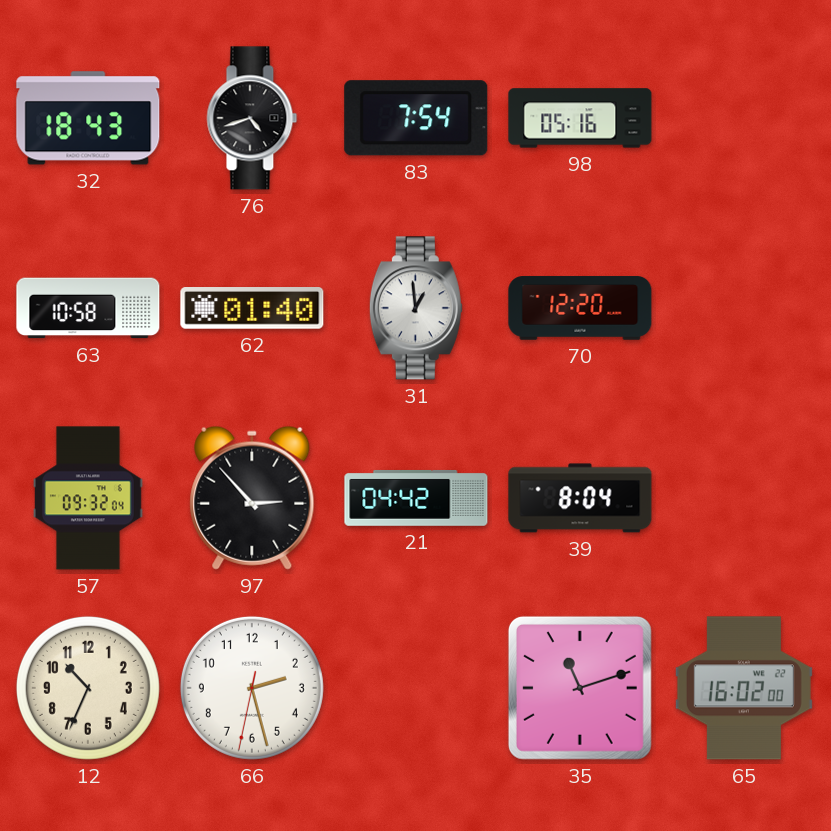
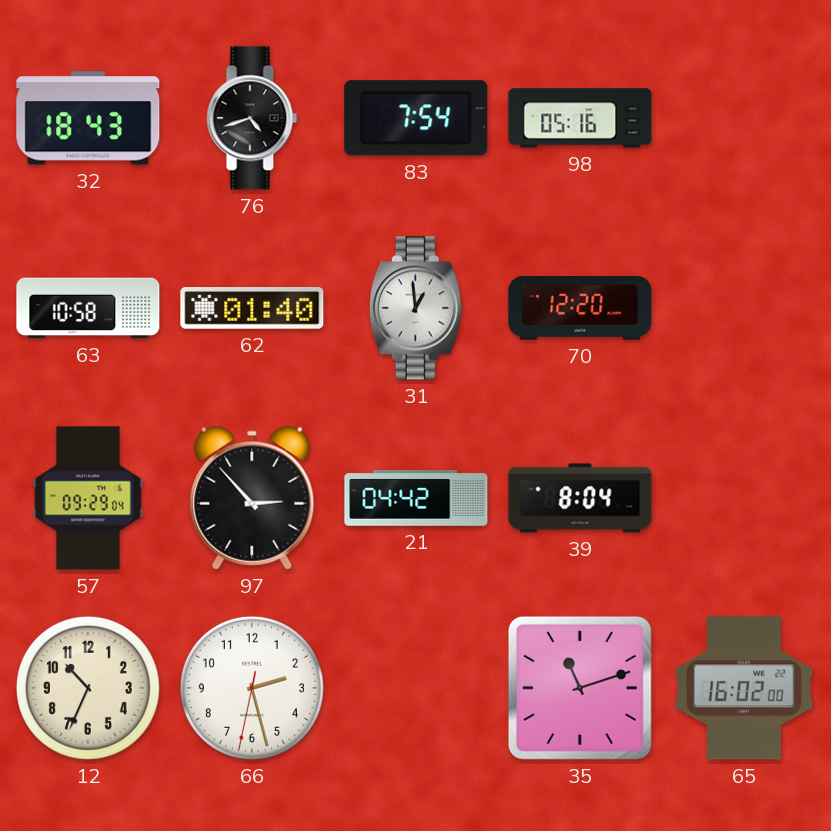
57: 09:32 -> 09:29
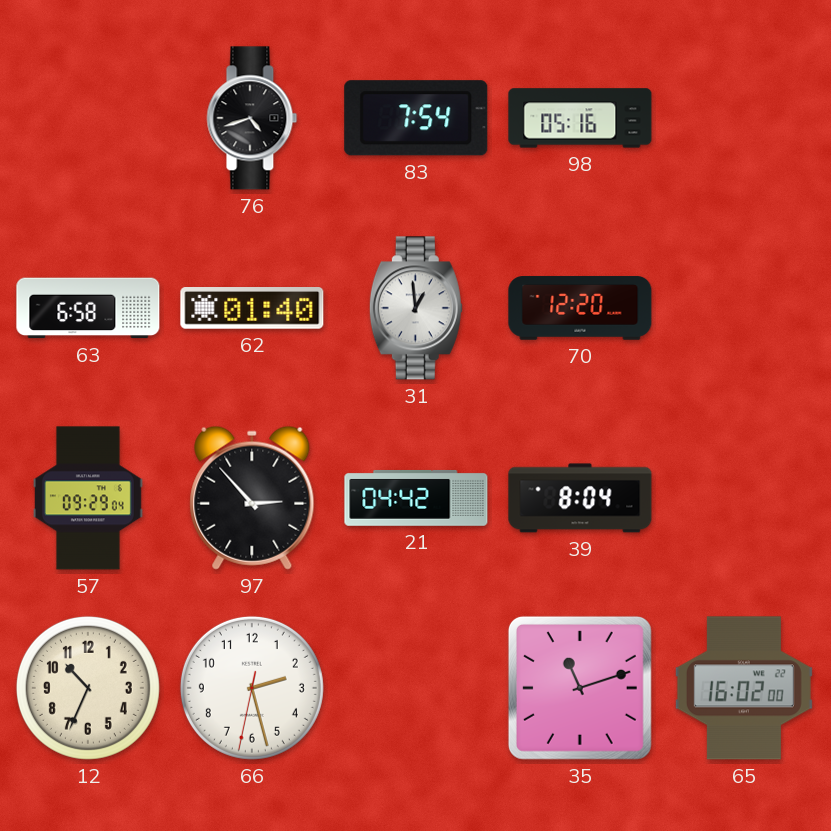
32: 18:43 -> none
63: 10:58 -> 6:58
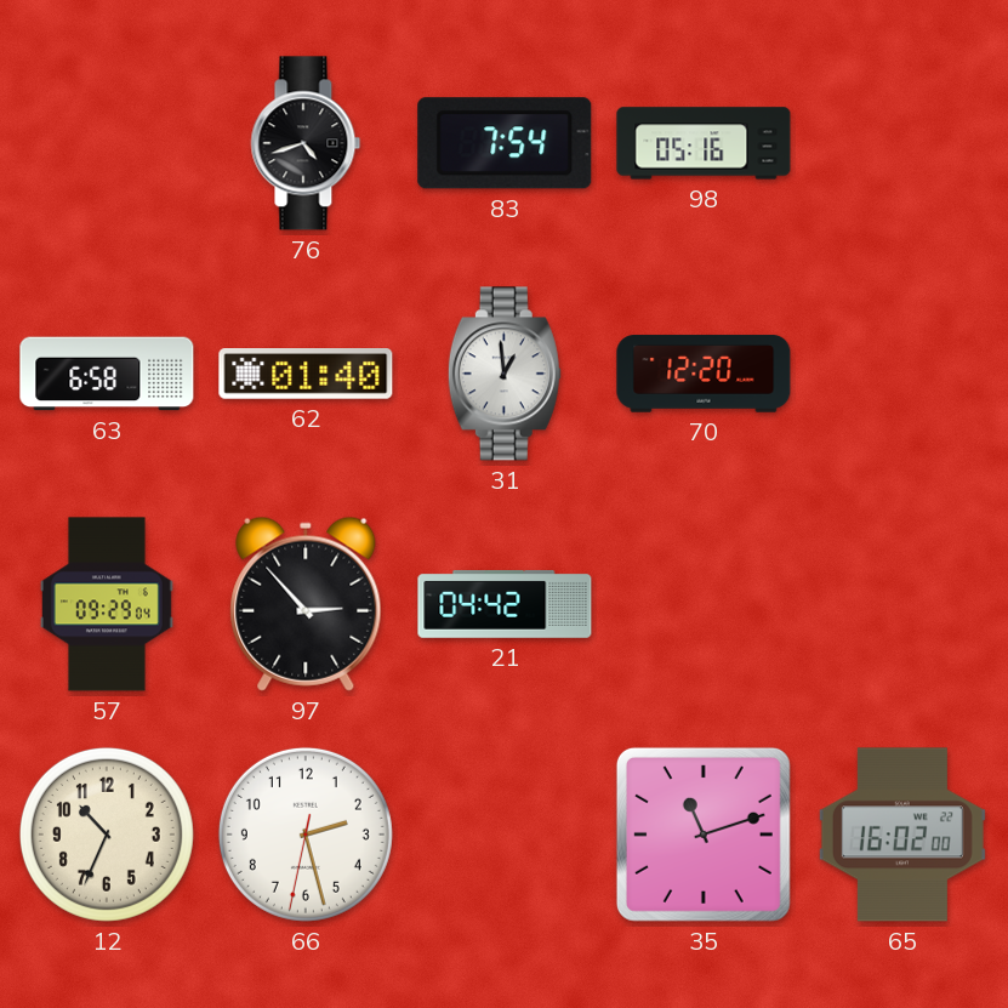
39: 8:04 -> none
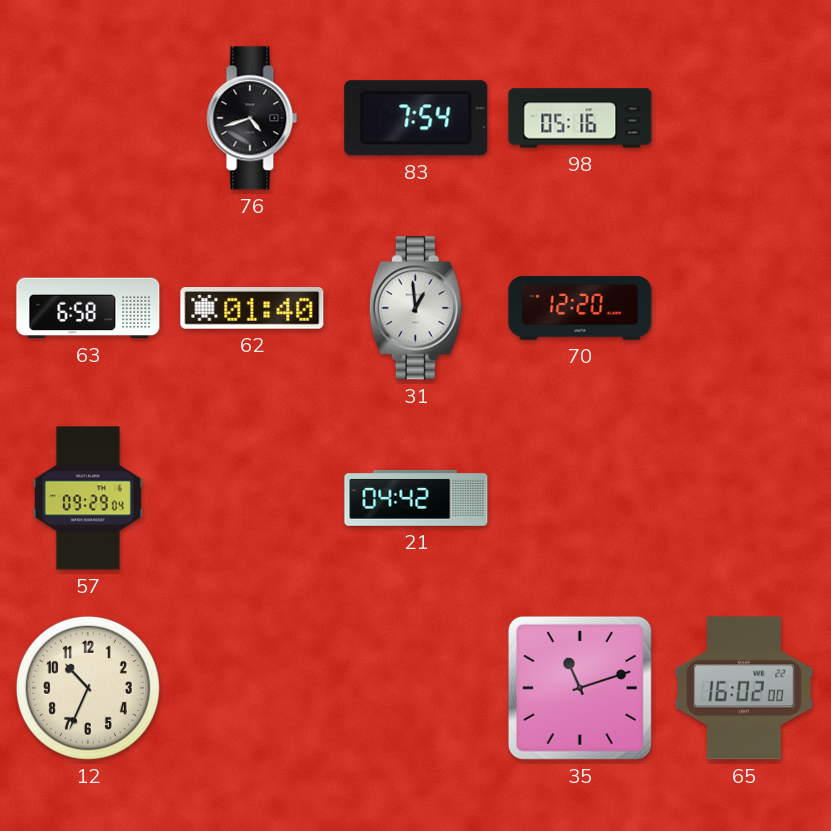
97: 2:53 -> none
66: 2:27 -> none
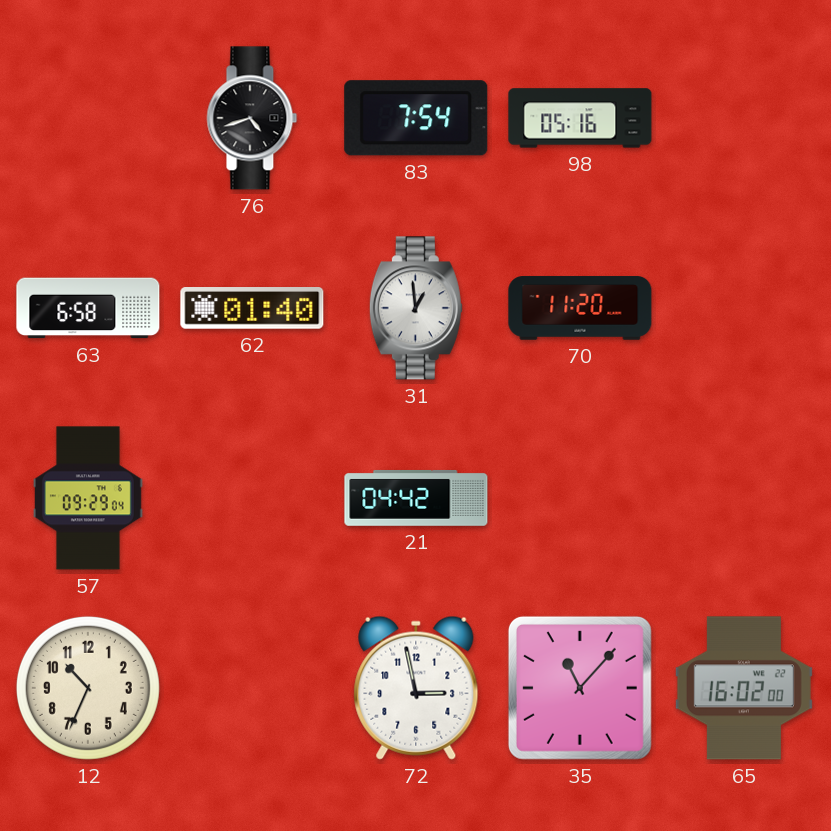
70: 12:20 -> 11:20
72: none -> 2:58
35: 11:12 -> 11:07
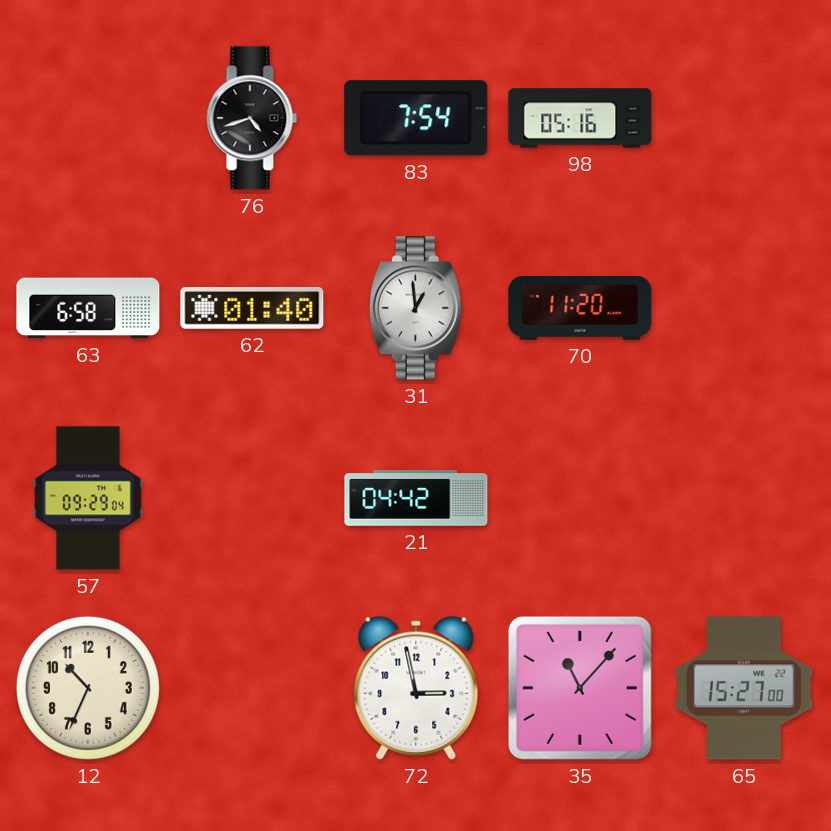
65: 16:02 -> 15:27
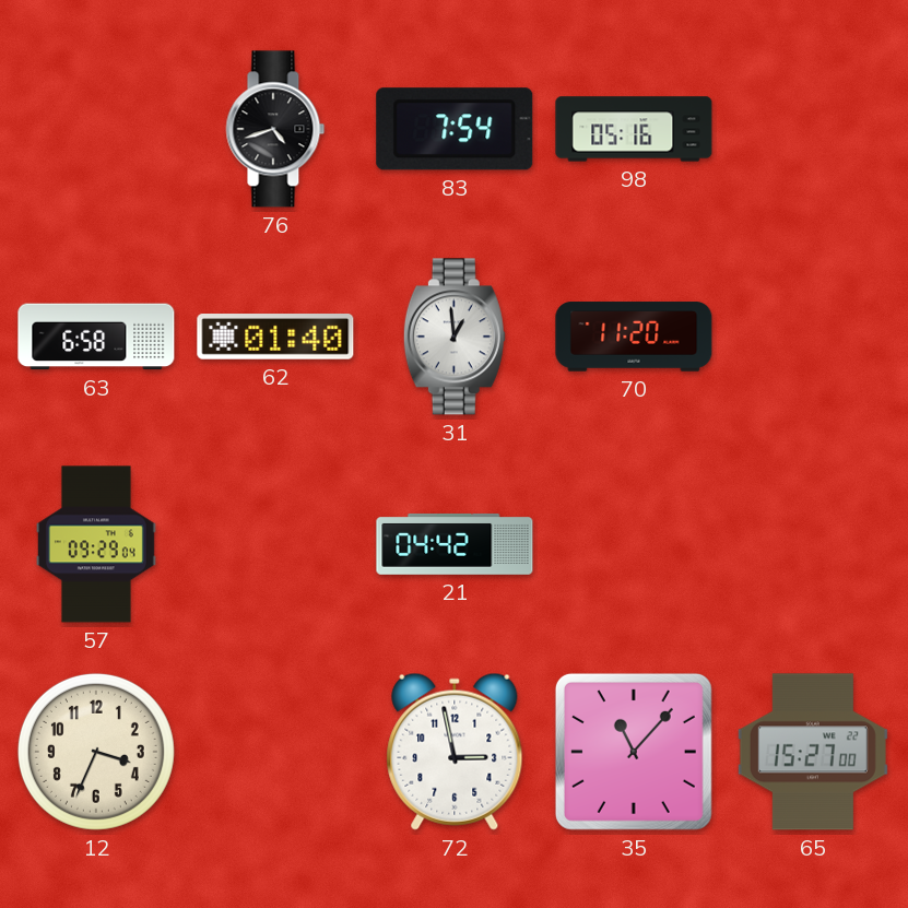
12: 10:34 -> 3:34
